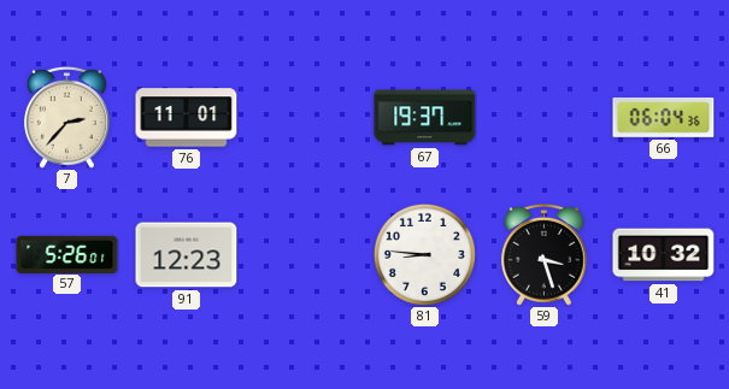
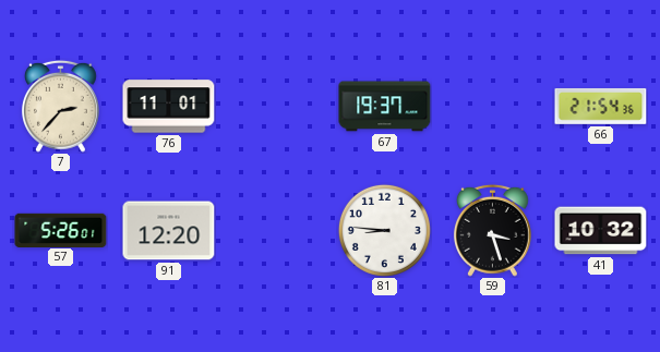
66: 06:04 -> 21:54
91: 12:23 -> 12:20
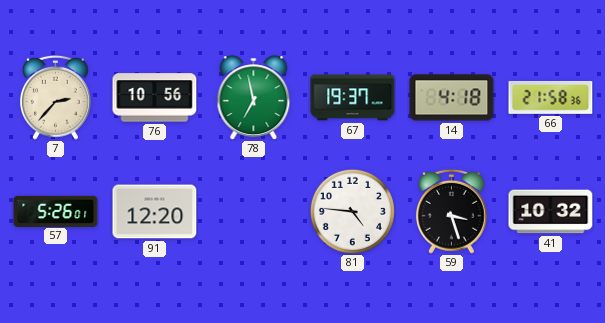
76: 11:01 -> 10:56
78: none -> 6:58
14: none -> 4:18
66: 21:54 -> 21:58
81: 8:46 -> 4:46
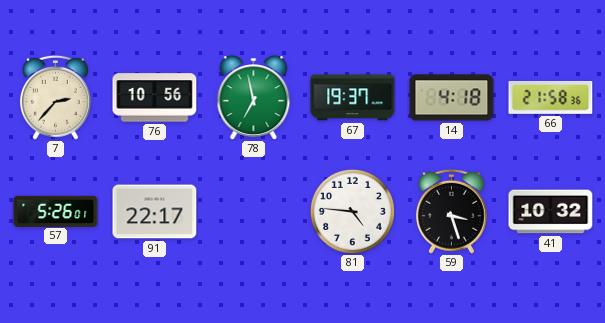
91: 12:20 -> 22:17
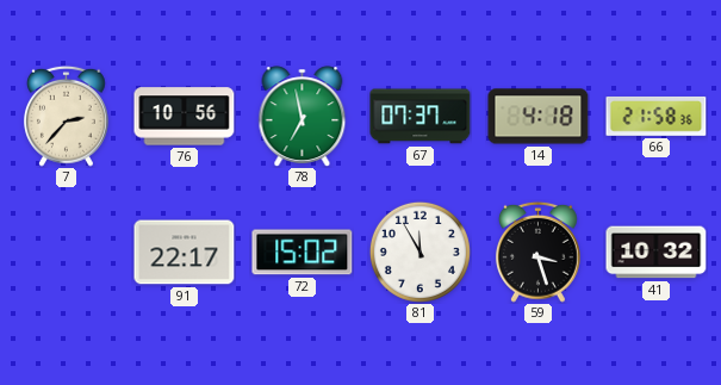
67: 19:37 -> 07:37
57: 5:26 -> none
72: none -> 15:02
81: 4:46 -> 11:55
